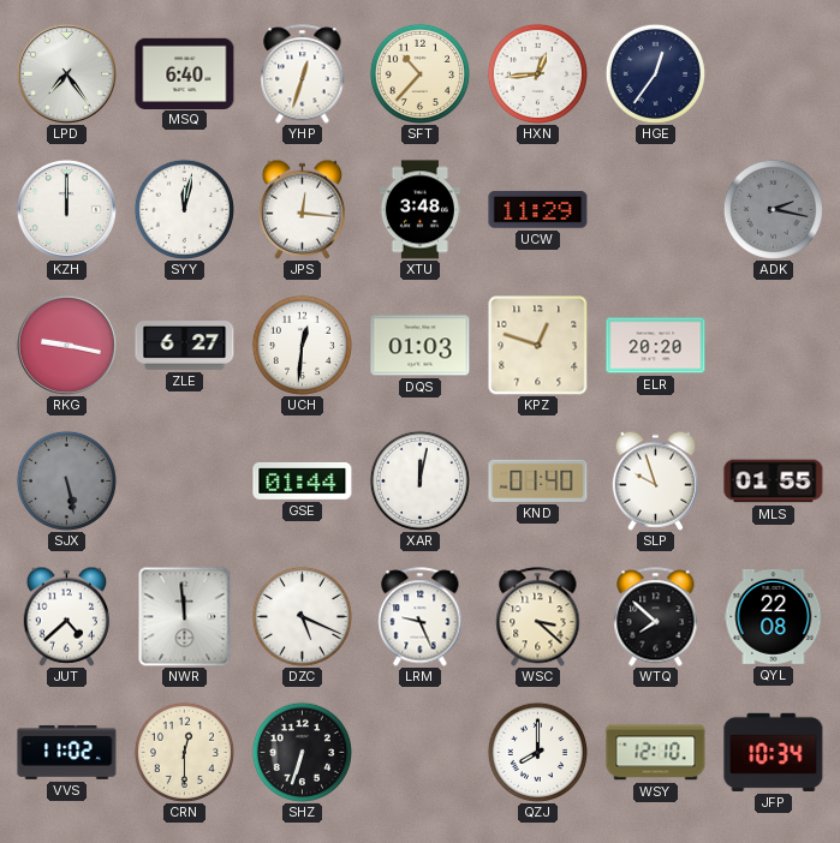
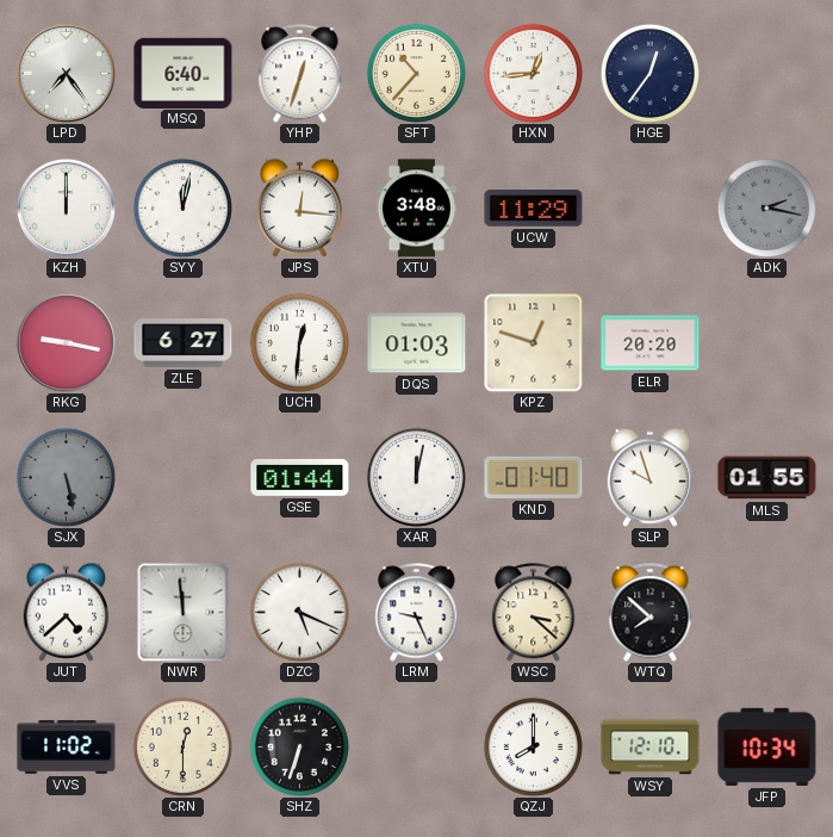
QYL: 22:08 -> none
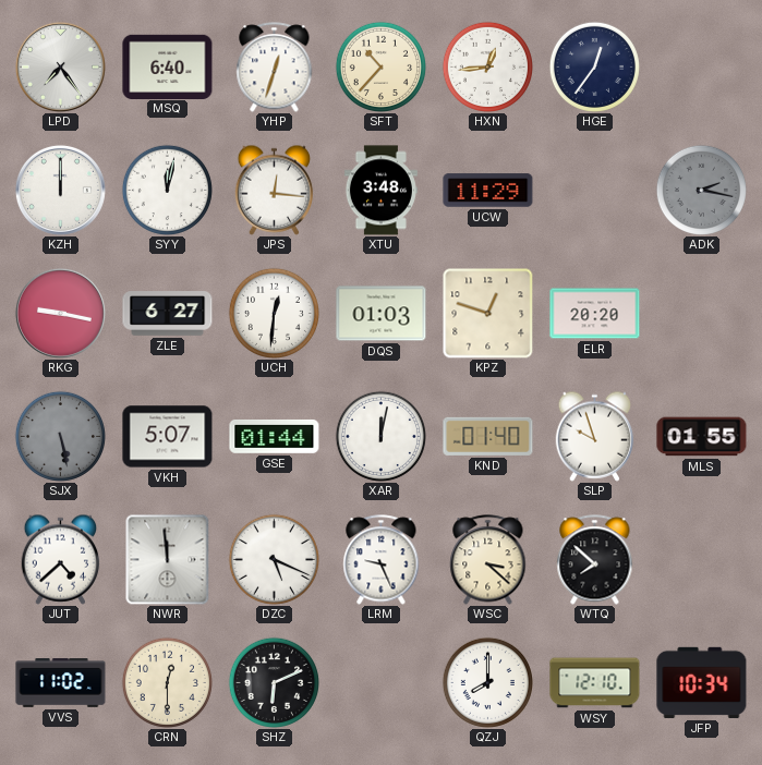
VKH: none -> 5:07
SHZ: 6:33 -> 6:11
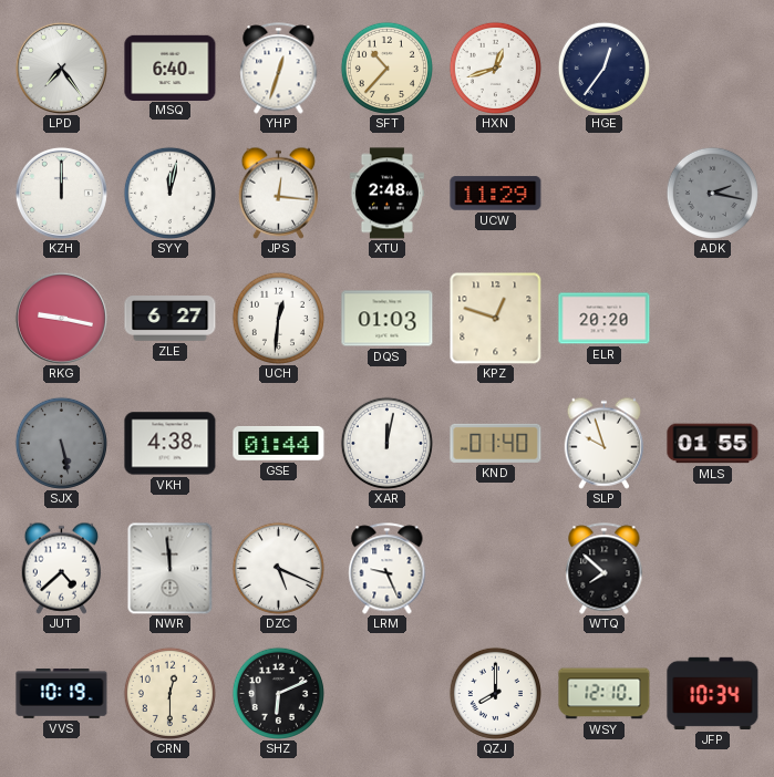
HXN: 12:44 -> 12:42
XTU: 3:48 -> 2:48
VKH: 5:07 -> 4:38
WSC: 3:22 -> none
VVS: 11:02 -> 10:19
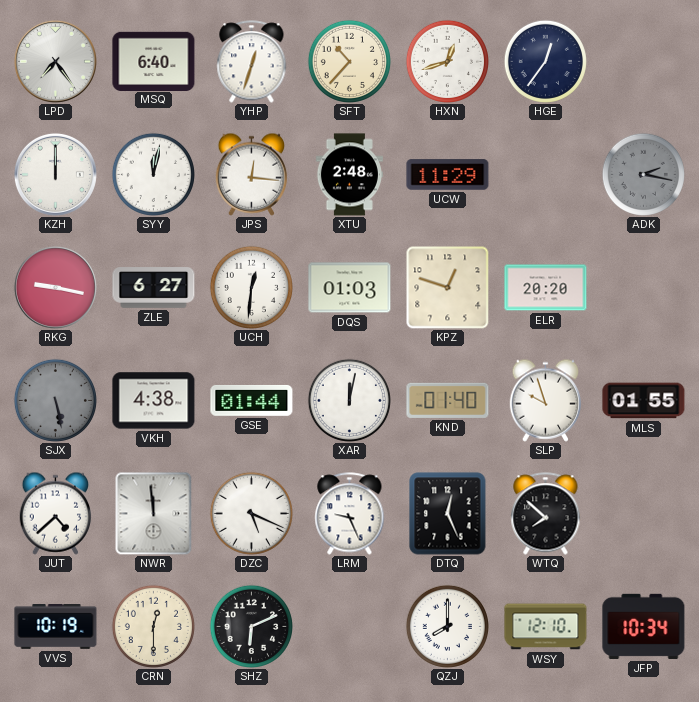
DTQ: none -> 12:26
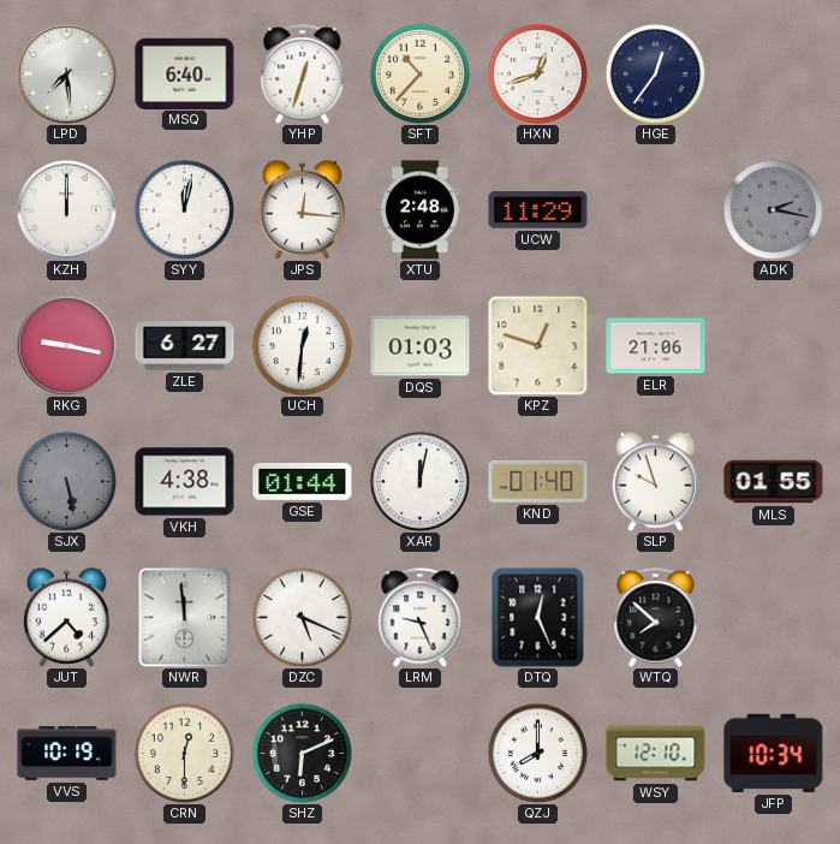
LPD: 7:24 -> 7:29
ELR: 20:20 -> 21:06
